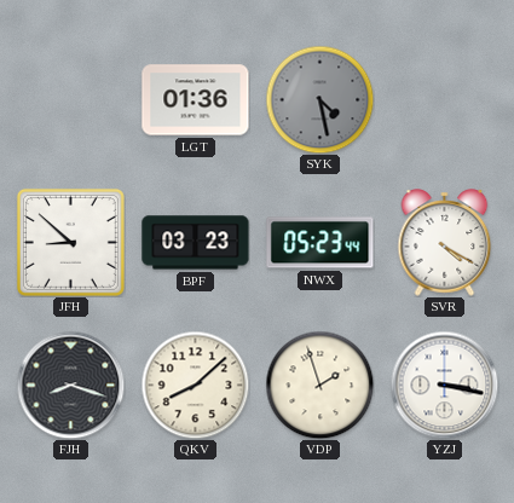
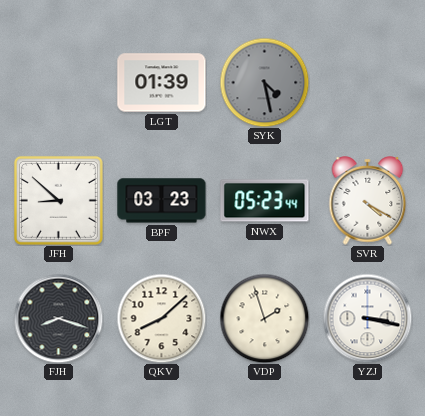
LGT: 01:36 -> 01:39
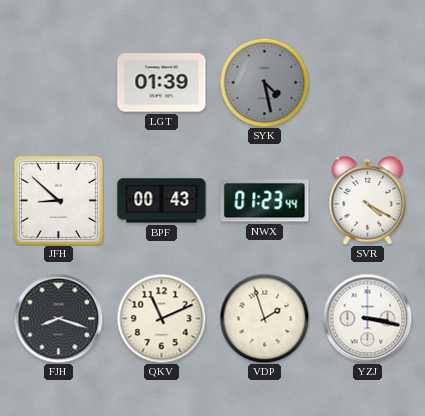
BPF: 03:23 -> 00:43
NWX: 05:23 -> 01:23
QKV: 8:08 -> 11:11
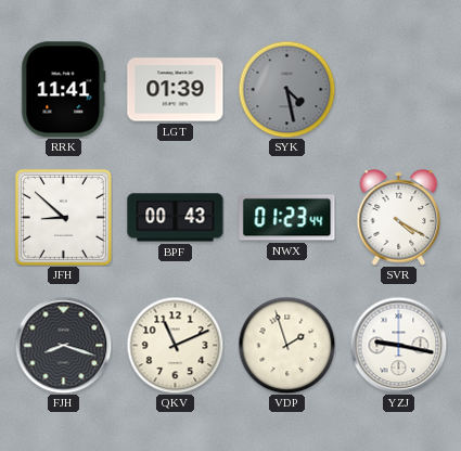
RRK: none -> 11:41
YZJ: 3:17 -> 9:17
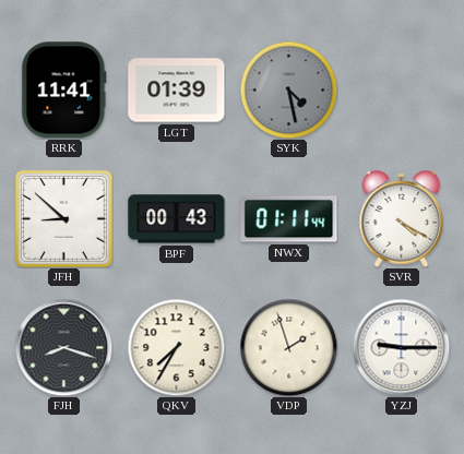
NWX: 01:23 -> 01:11
QKV: 11:11 -> 7:35
YZJ: 9:17 -> 9:15
